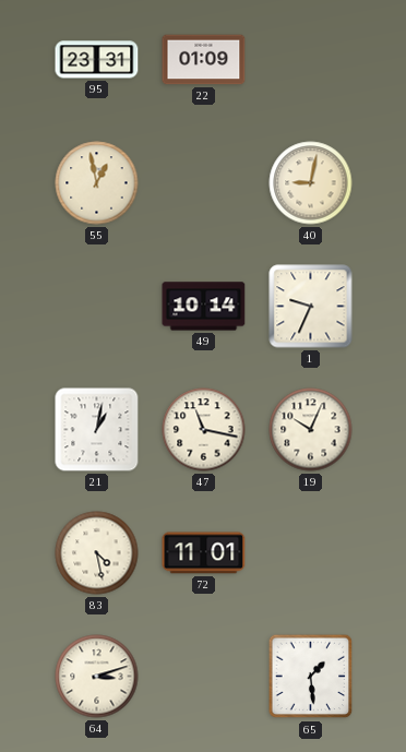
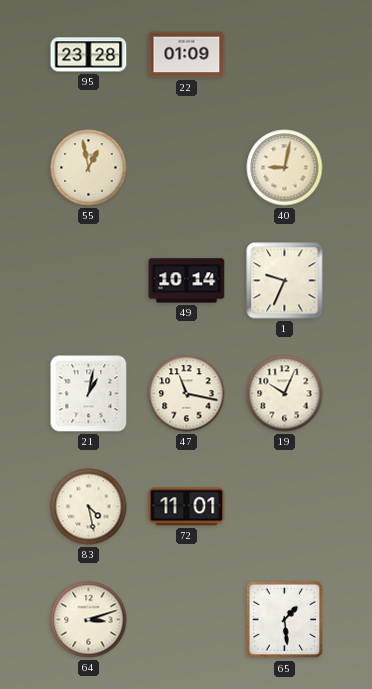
95: 23:31 -> 23:28
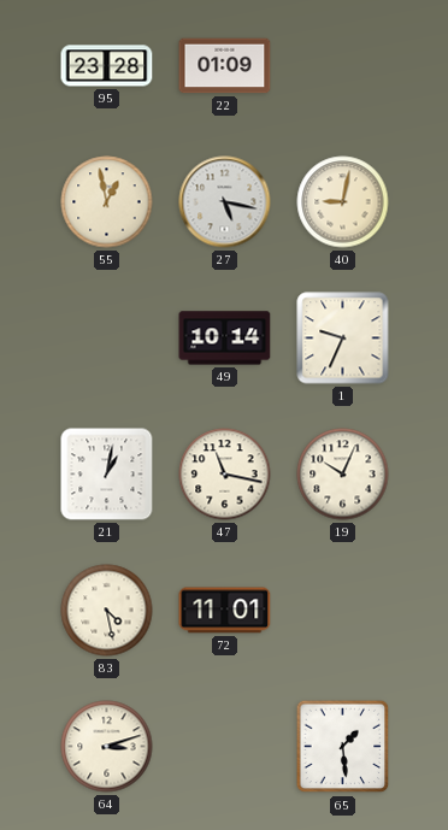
27: none -> 5:17
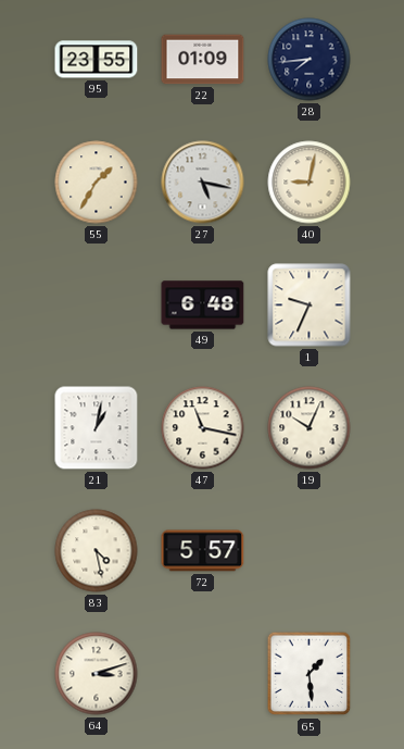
95: 23:28 -> 23:55
28: none -> 7:44
55: 12:58 -> 1:35
49: 10:14 -> 6:48
72: 11:01 -> 5:57
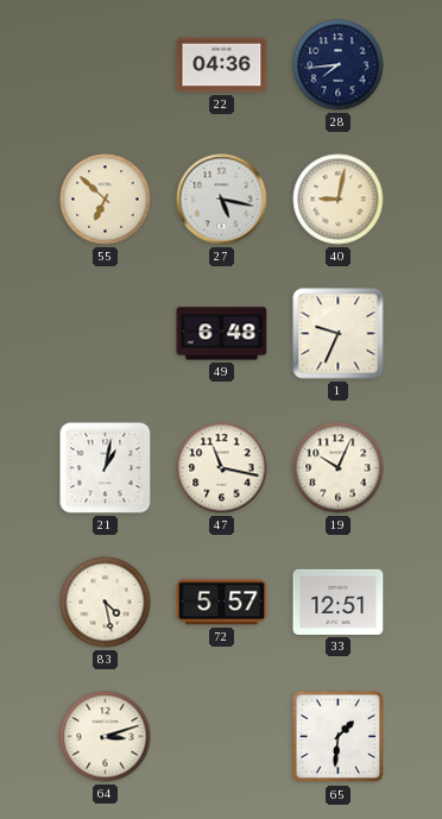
95: 23:55 -> none
22: 01:09 -> 04:36
55: 1:35 -> 6:52
33: none -> 12:51
65: 1:29 -> 1:31
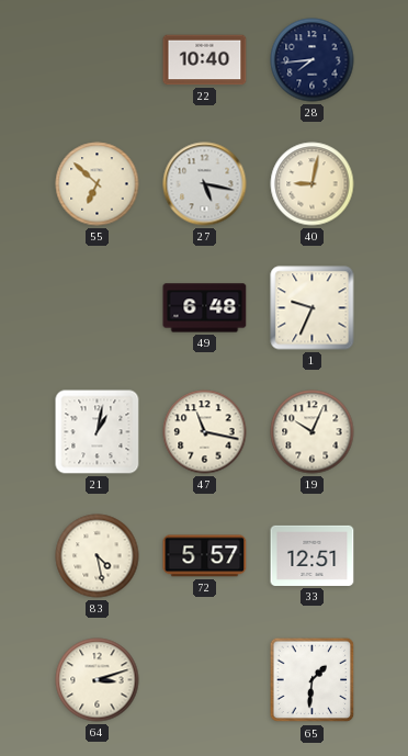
22: 04:36 -> 10:40
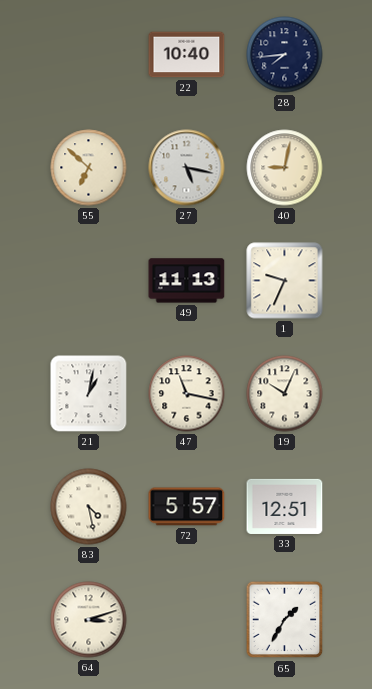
49: 6:48 -> 11:13
65: 1:31 -> 1:35
